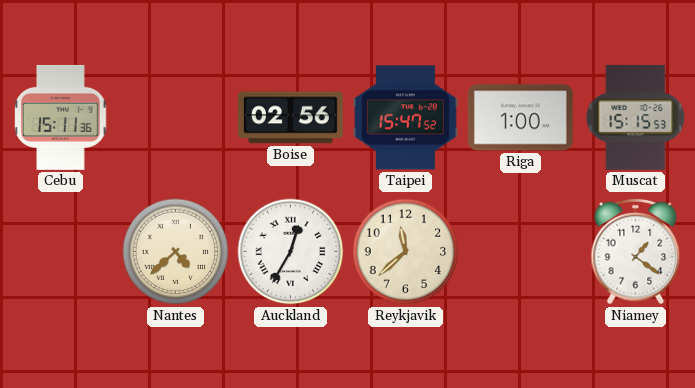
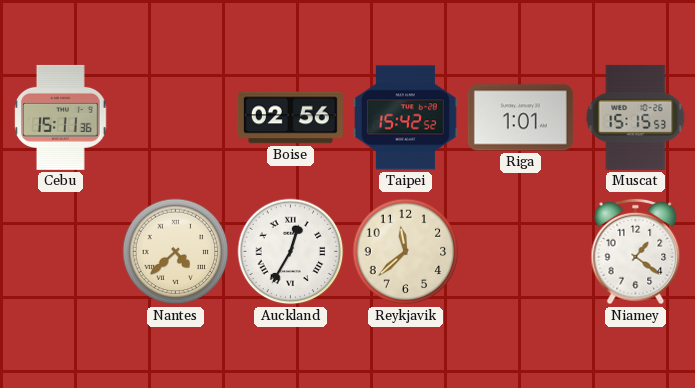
Taipei: 15:47 -> 15:42
Riga: 1:00 -> 1:01
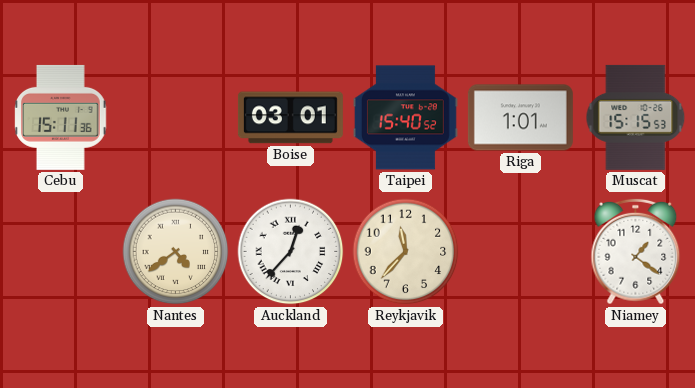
Boise: 02:56 -> 03:01
Taipei: 15:42 -> 15:40
Nantes: 4:38 -> 4:39
Auckland: 12:35 -> 12:37
Reykjavik: 11:38 -> 11:37
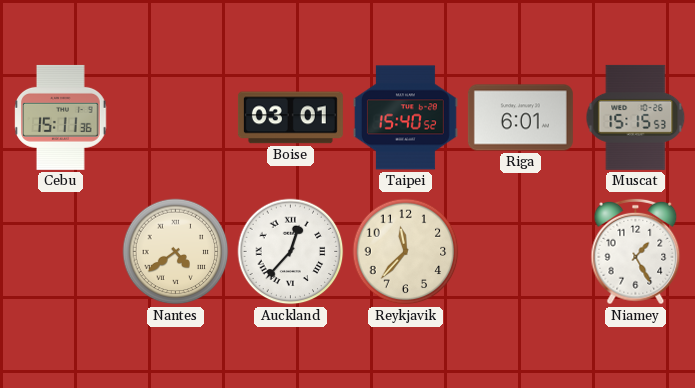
Riga: 1:01 -> 6:01
Niamey: 1:21 -> 1:25
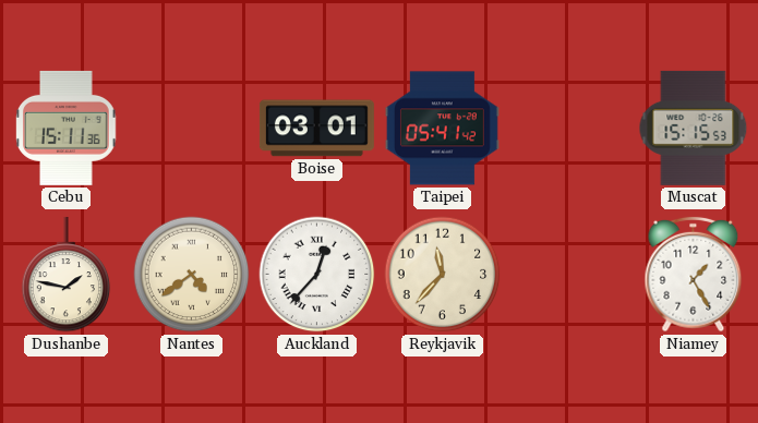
Taipei: 15:40 -> 05:41
Riga: 6:01 -> none
Dushanbe: none -> 1:47
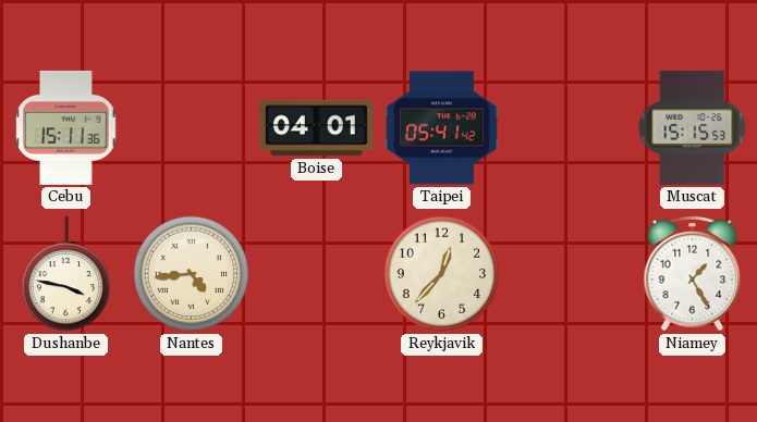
Boise: 03:01 -> 04:01
Dushanbe: 1:47 -> 3:47
Nantes: 4:39 -> 4:44
Auckland: 12:37 -> none
Reykjavik: 11:37 -> 12:37
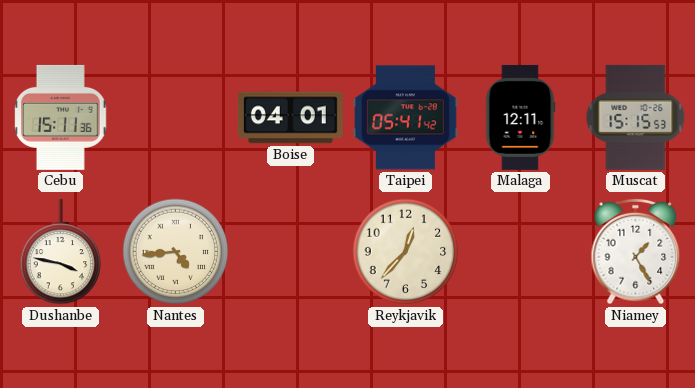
Malaga: none -> 12:11
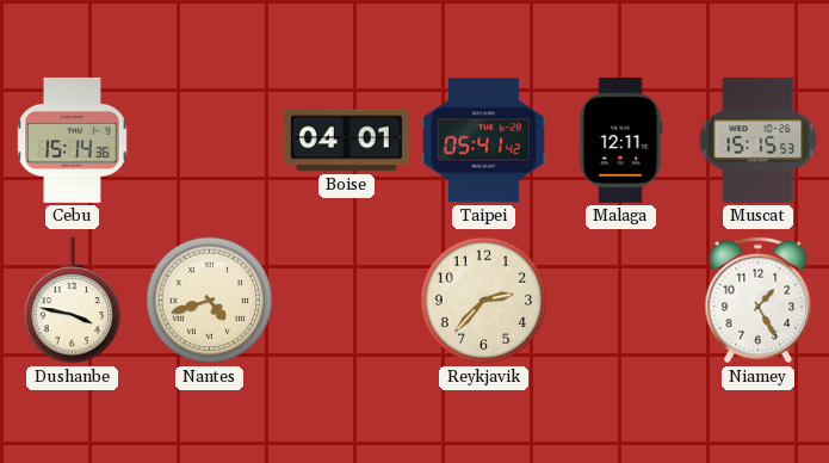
Cebu: 15:11 -> 15:14
Nantes: 4:44 -> 4:42
Reykjavik: 12:37 -> 2:37
